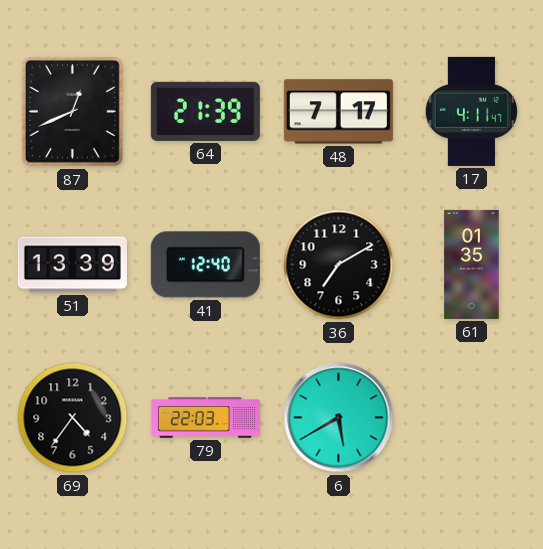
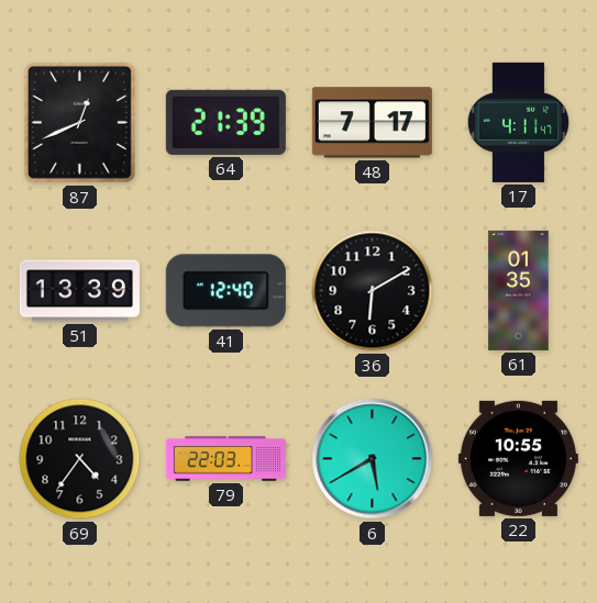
36: 7:10 -> 6:10
22: none -> 10:55
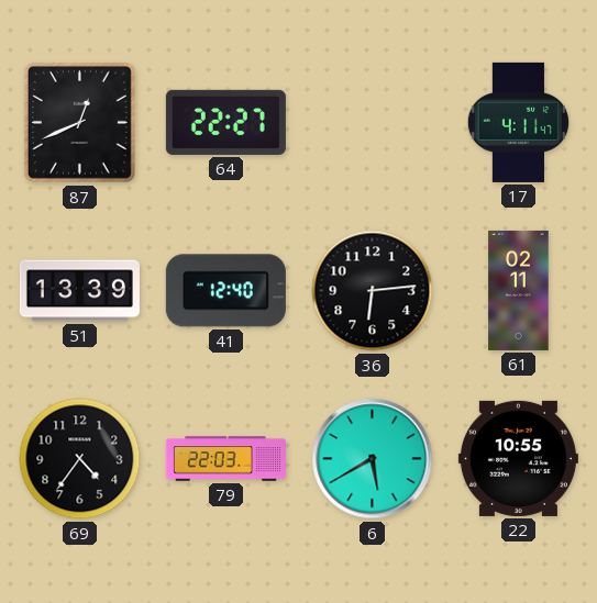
64: 21:39 -> 22:27
48: 7:17 -> none
36: 6:10 -> 6:14
61: 01:35 -> 02:11
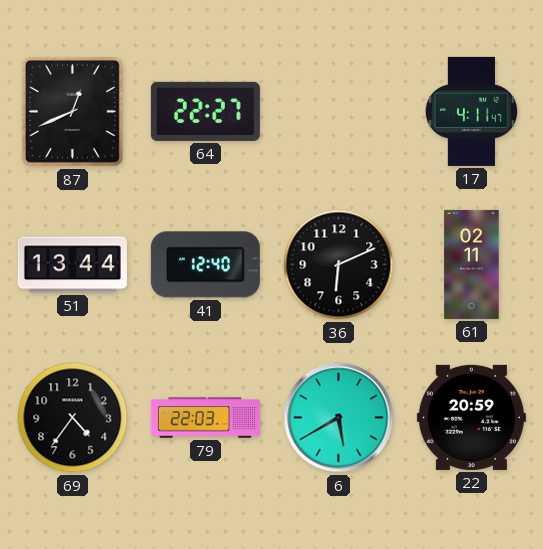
51: 13:39 -> 13:44
36: 6:14 -> 6:11
22: 10:55 -> 20:59
